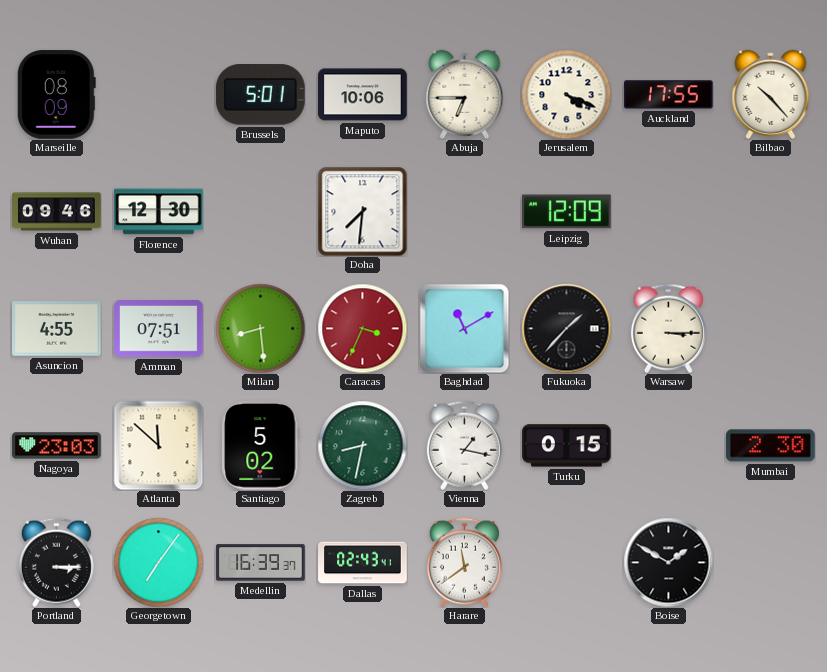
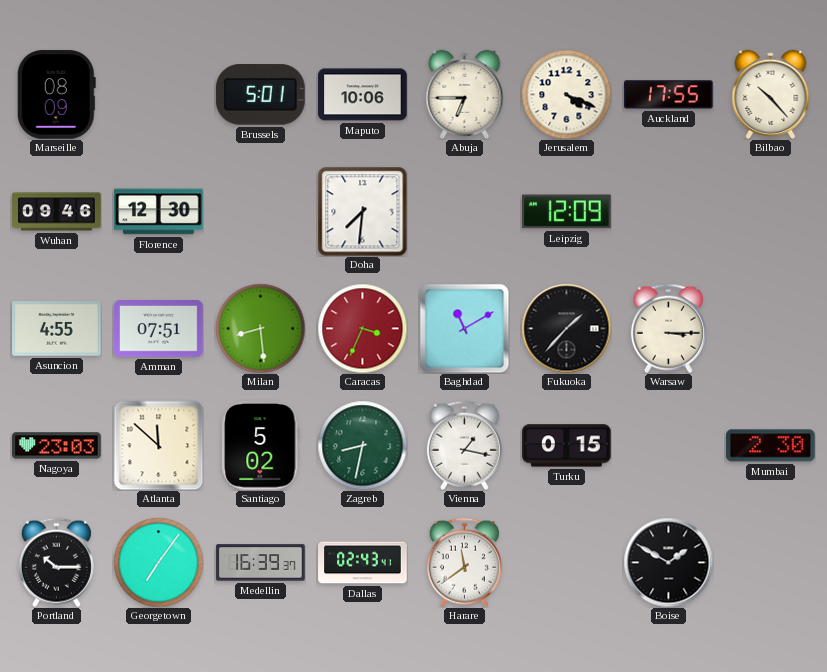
Portland: 3:15 -> 10:15
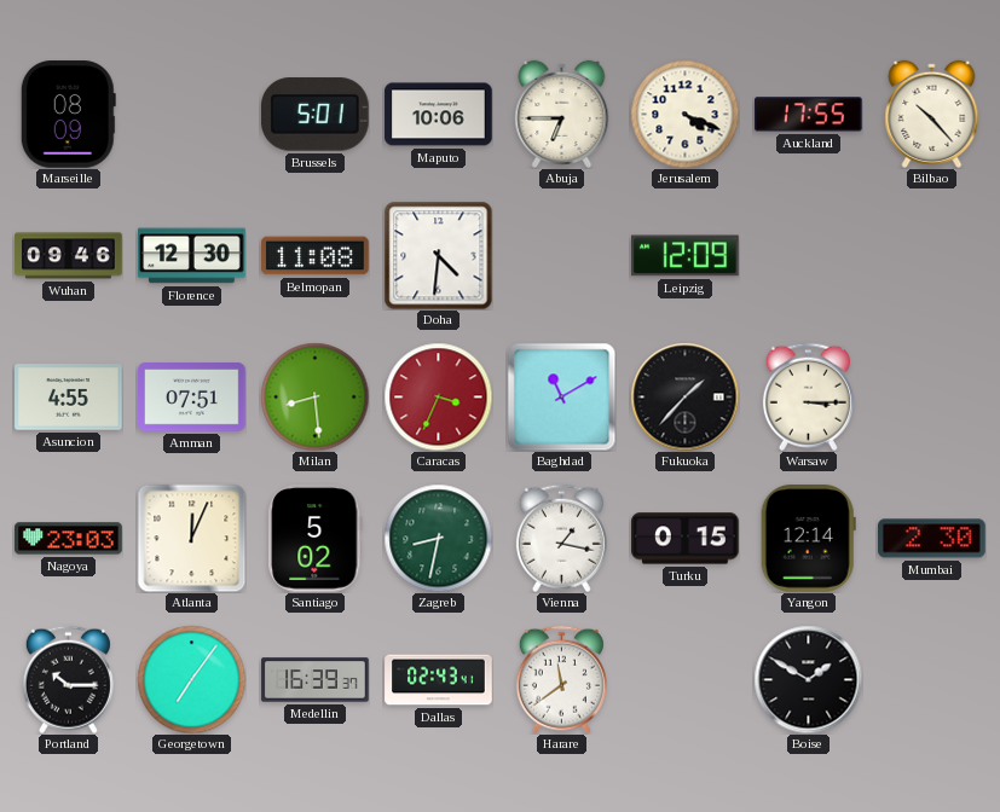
Belmopan: none -> 11:08
Doha: 7:31 -> 4:31
Atlanta: 11:52 -> 12:04
Yangon: none -> 12:14
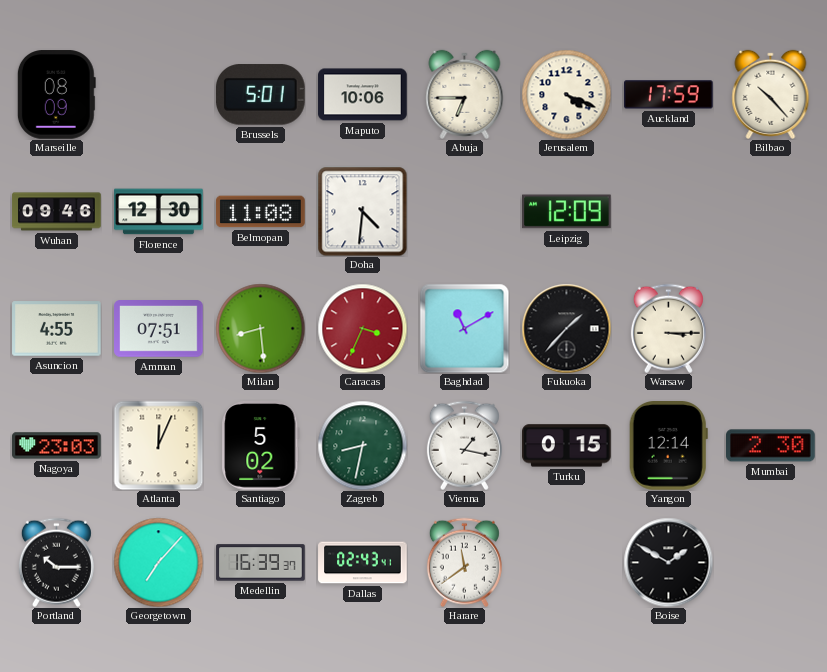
Auckland: 17:55 -> 17:59
Georgetown: 7:06 -> 7:07
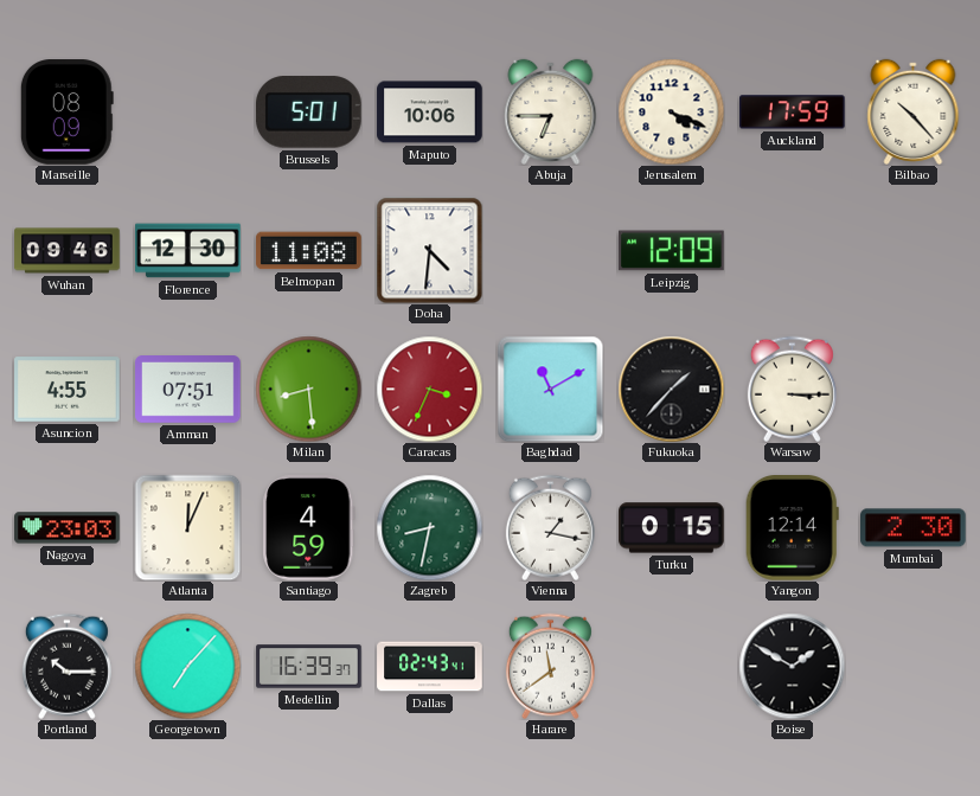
Santiago: 5:02 -> 4:59
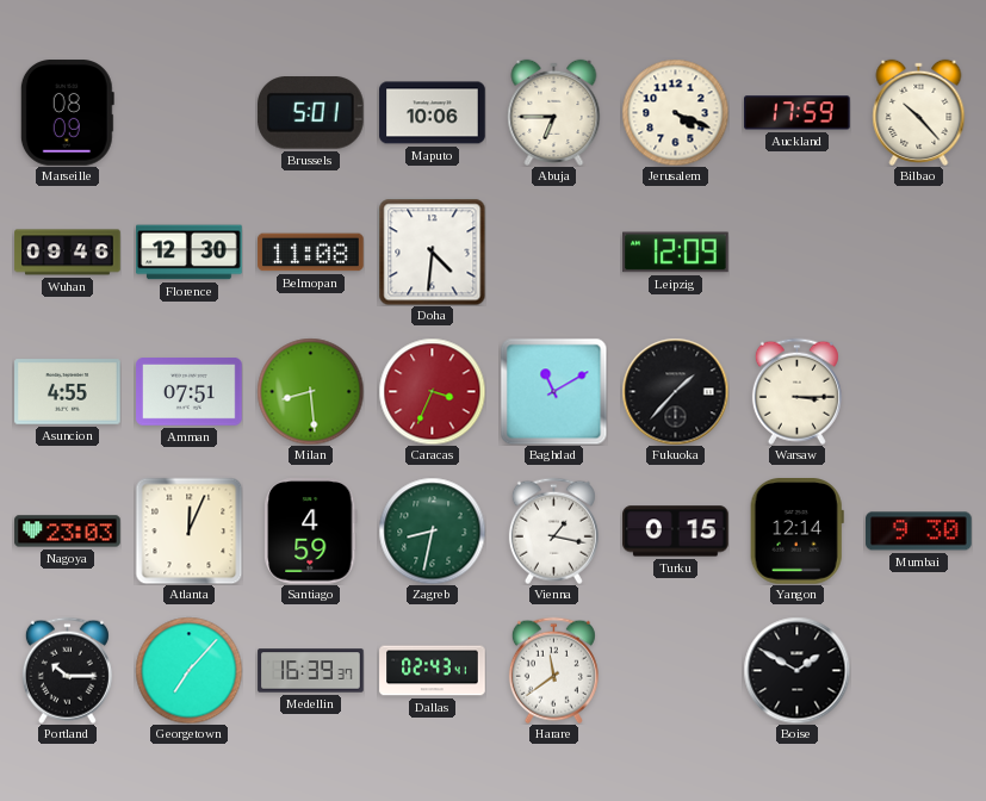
Mumbai: 2:30 -> 9:30
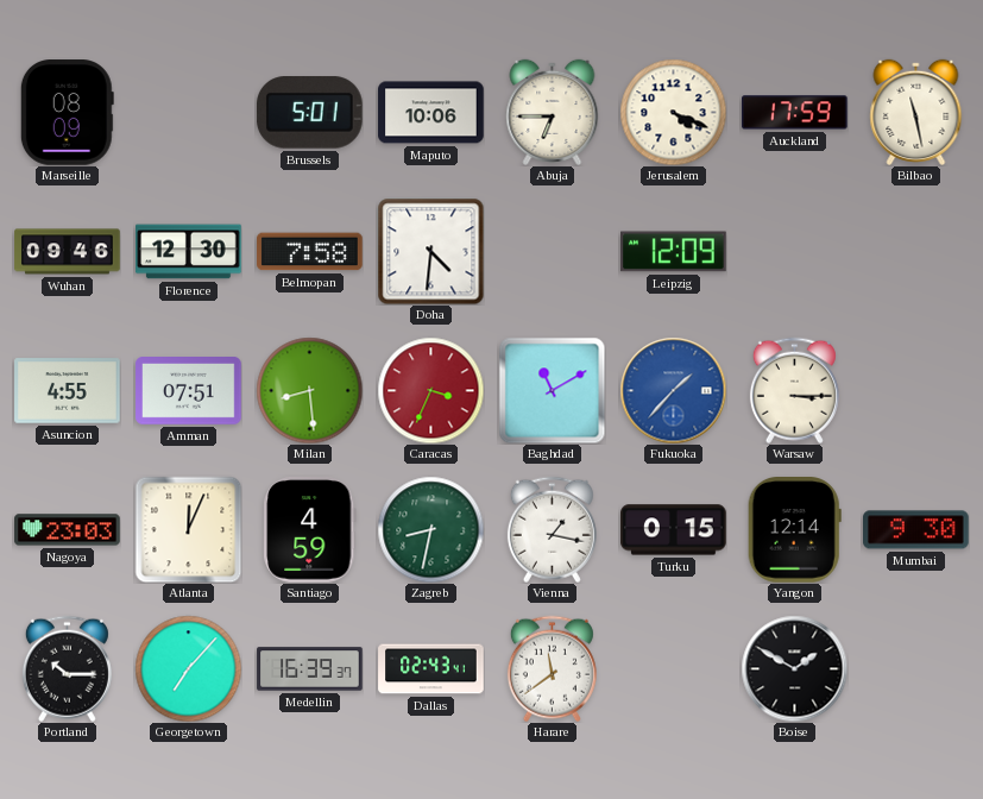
Bilbao: 10:23 -> 11:28
Belmopan: 11:08 -> 7:58
Fukuoka dial: black -> blue
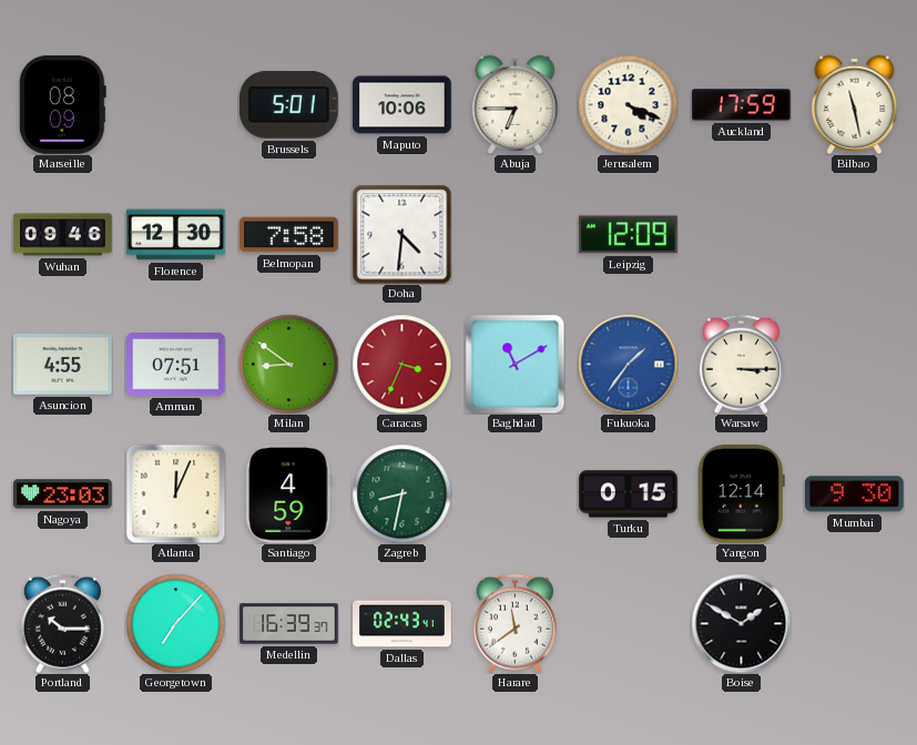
Milan: 8:29 -> 8:51
Fukuoka: 1:37 -> 1:36
Vienna: 1:17 -> none
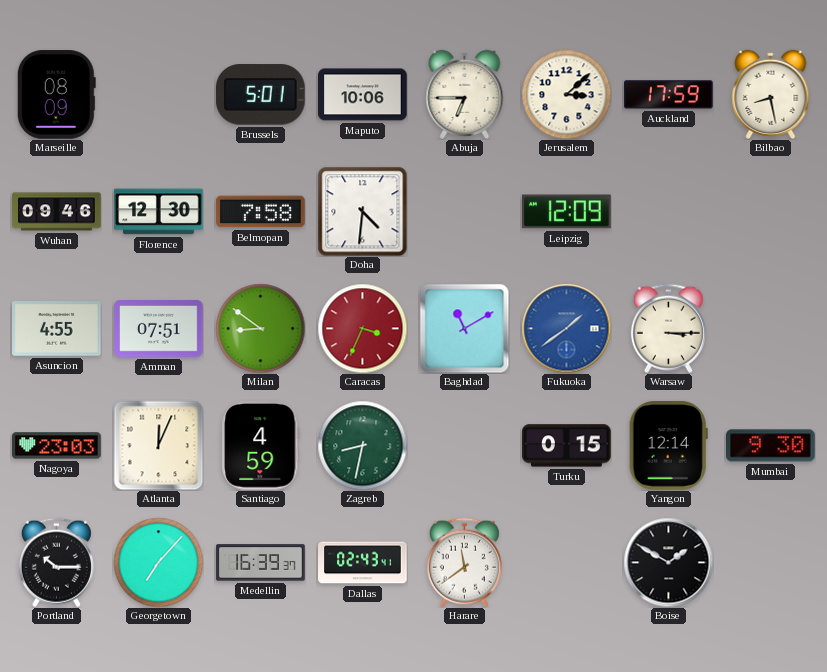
Jerusalem: 4:19 -> 3:08
Bilbao: 11:28 -> 8:28
Fukuoka: 1:36 -> 1:39
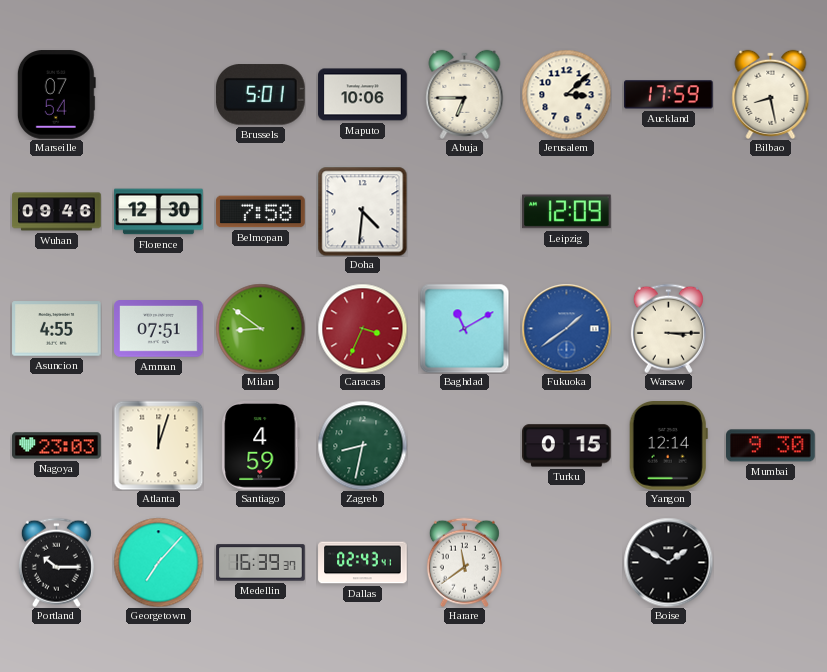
Marseille: 08:09 -> 07:54
Atlanta: 12:04 -> 12:03
